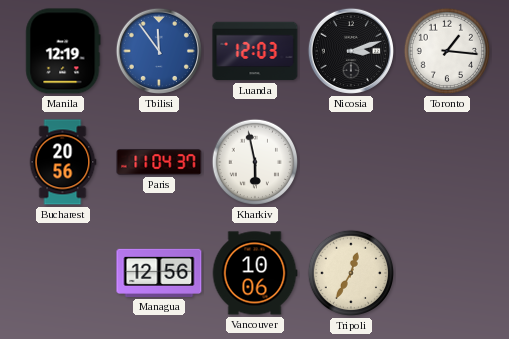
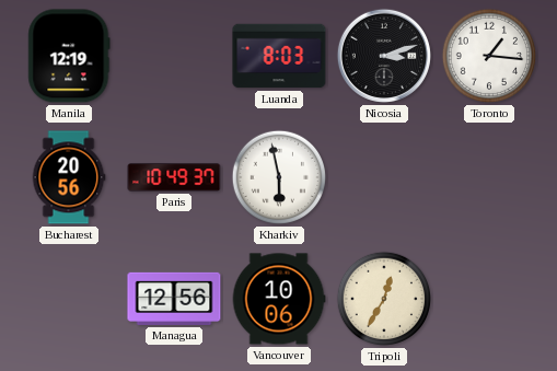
Tbilisi: 11:54 -> none
Luanda: 12:03 -> 8:03
Paris: 11:04 -> 10:49
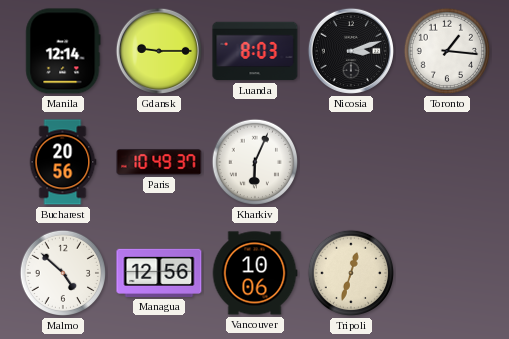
Manila: 12:19 -> 12:14
Gdansk: none -> 9:15
Kharkiv: 5:58 -> 6:04
Malmo: none -> 4:52
Tripoli: 12:35 -> 12:33
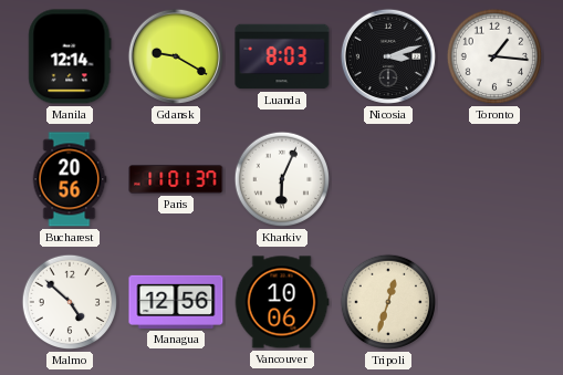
Gdansk: 9:15 -> 9:20
Paris: 10:49 -> 11:01
